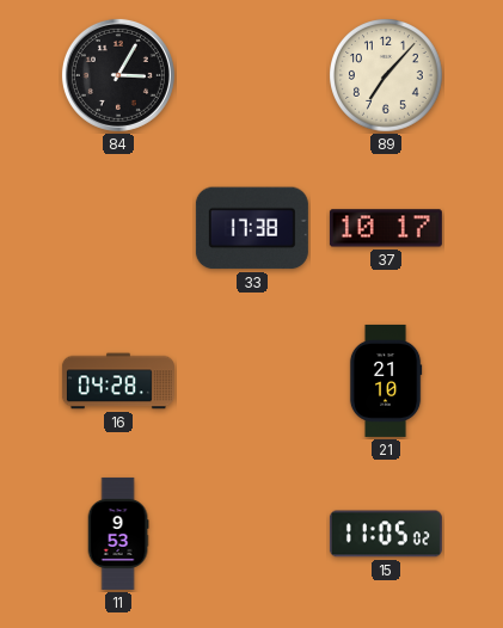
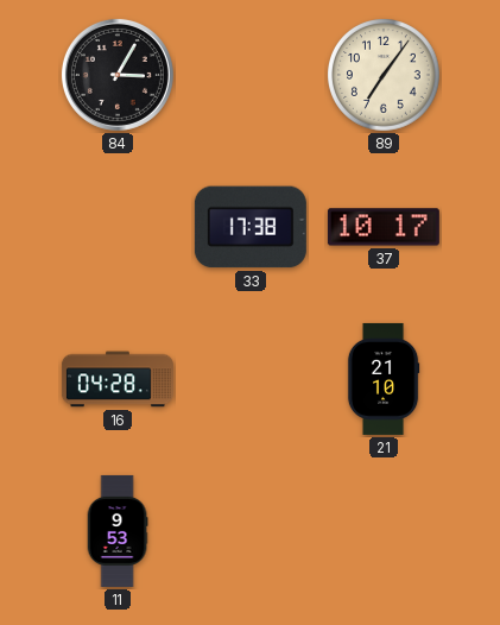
89: 7:07 -> 7:06
15: 11:05 -> none
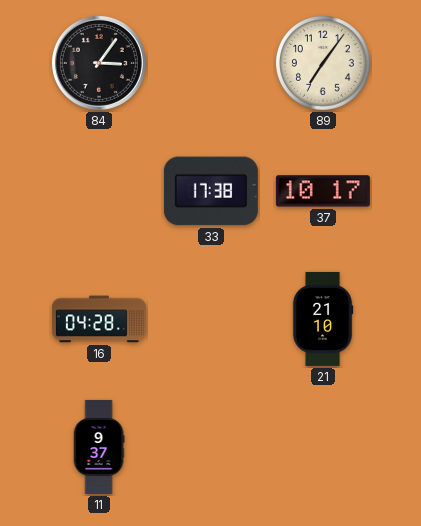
84: 3:05 -> 3:06
11: 9:53 -> 9:37
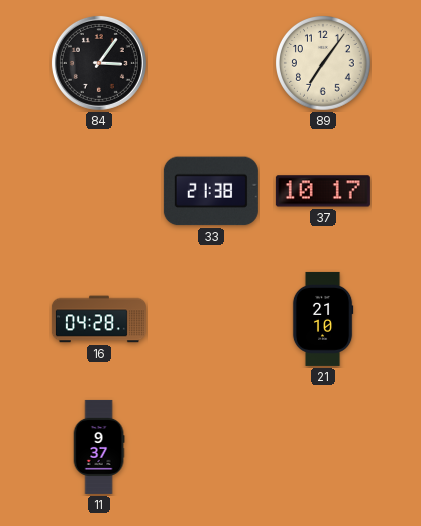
33: 17:38 -> 21:38
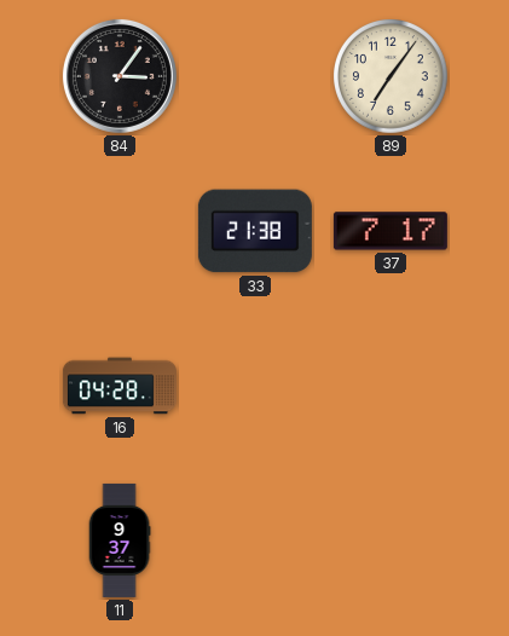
37: 10:17 -> 7:17
21: 21:10 -> none
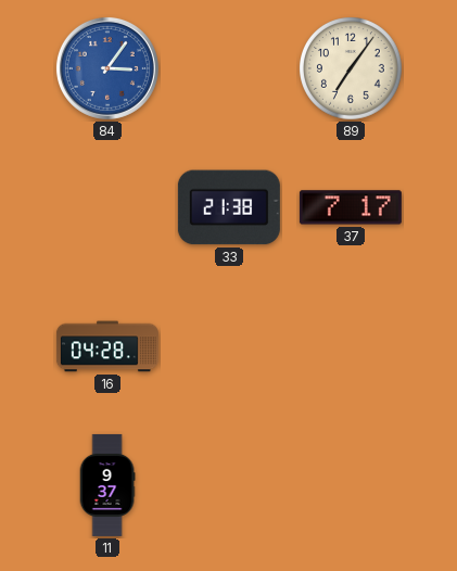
84 dial: black -> blue
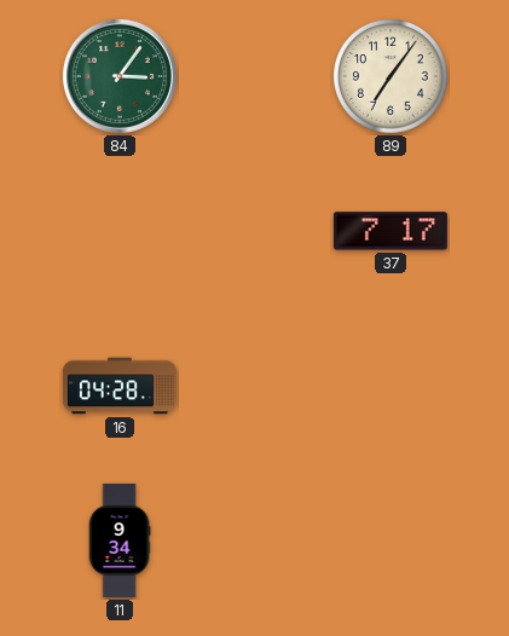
84 dial: blue -> green
33: 21:38 -> none
11: 9:37 -> 9:34
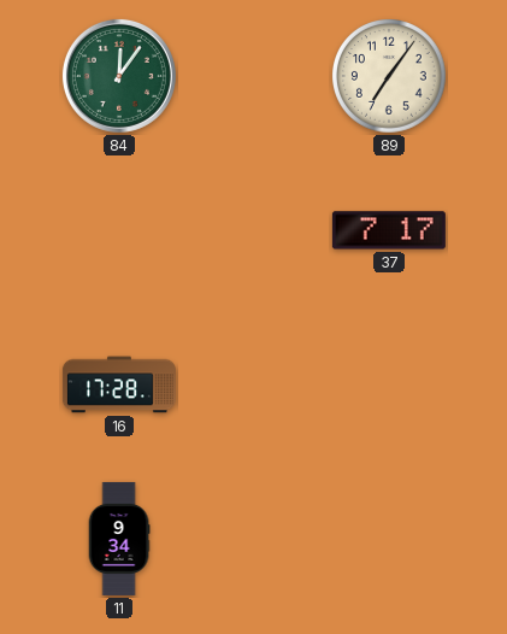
84: 3:06 -> 12:06
16: 04:28 -> 17:28
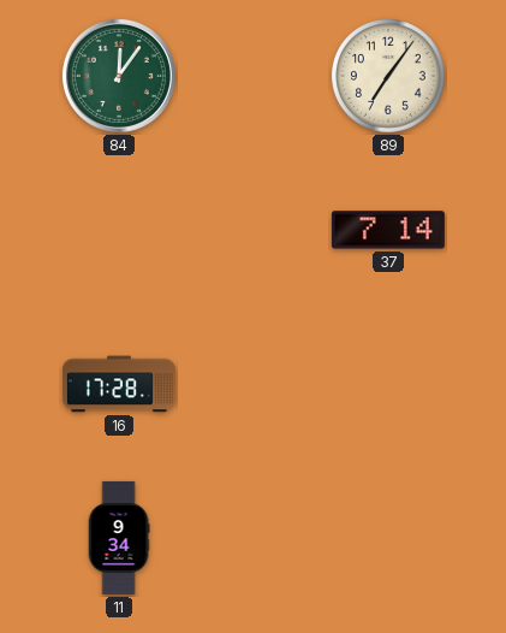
37: 7:17 -> 7:14
